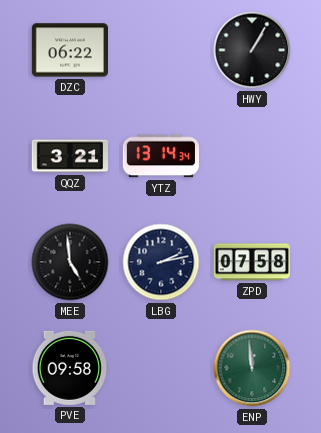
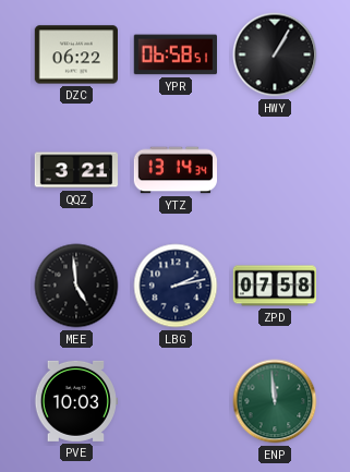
YPR: none -> 06:58
PVE: 09:58 -> 10:03
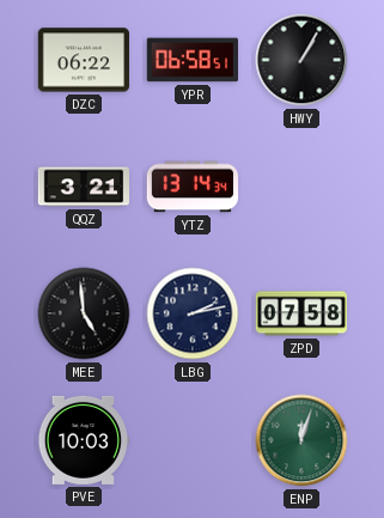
ENP: 11:59 -> 12:03
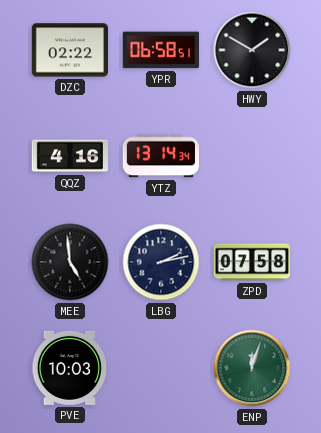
DZC: 06:22 -> 02:22
HWY: 1:05 -> 1:50
QQZ: 3:21 -> 4:16
